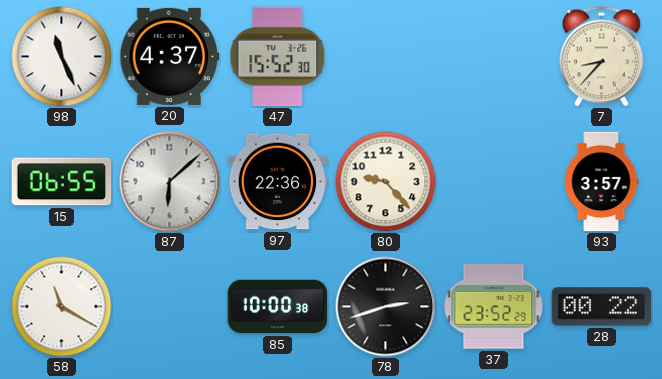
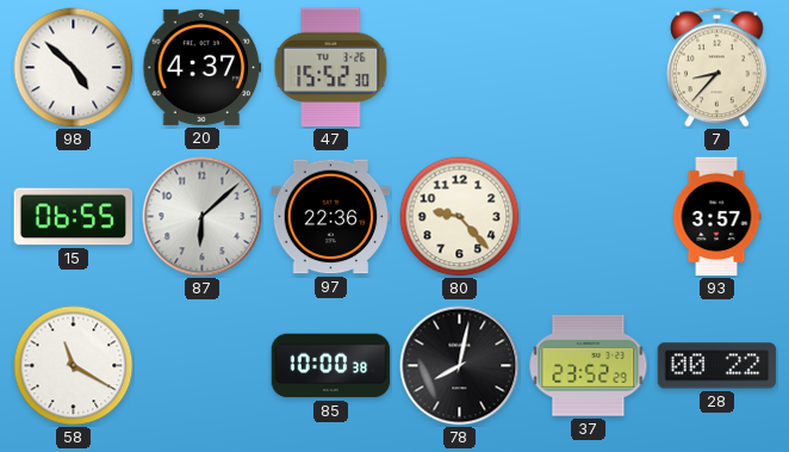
98: 11:26 -> 4:52
78: 2:42 -> 8:02
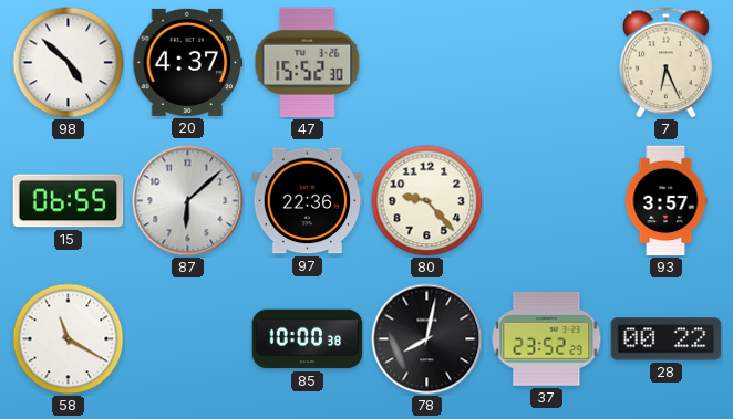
7: 8:37 -> 6:26
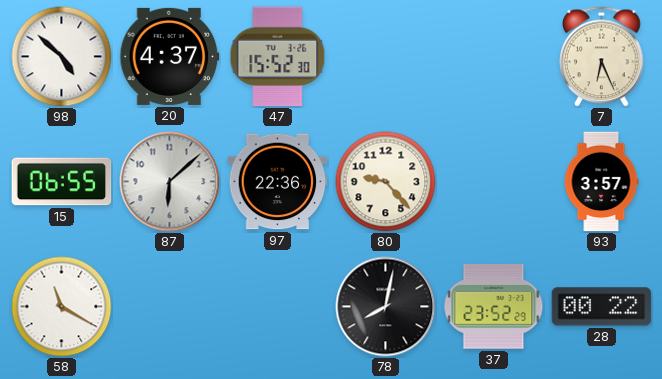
85: 10:00 -> none
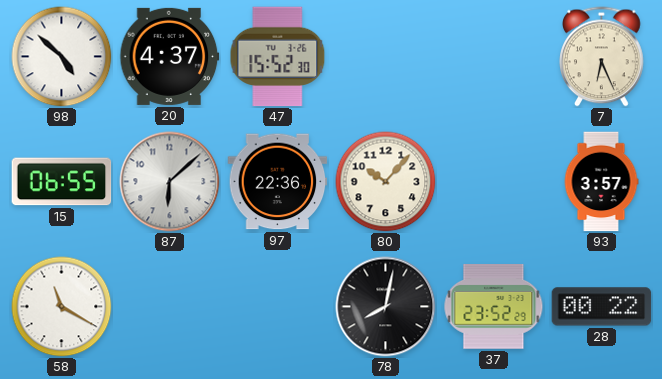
80: 9:23 -> 10:07
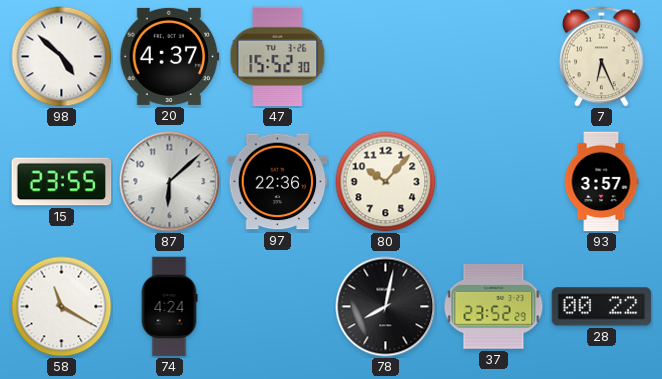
15: 06:55 -> 23:55
74: none -> 4:24
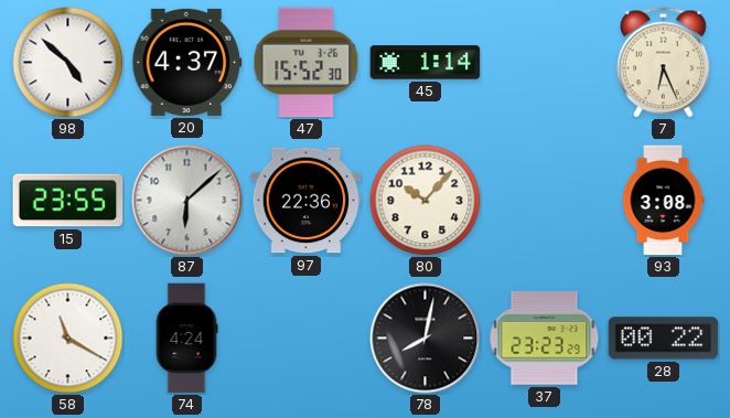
45: none -> 1:14
93: 3:57 -> 3:08
37: 23:52 -> 23:23
